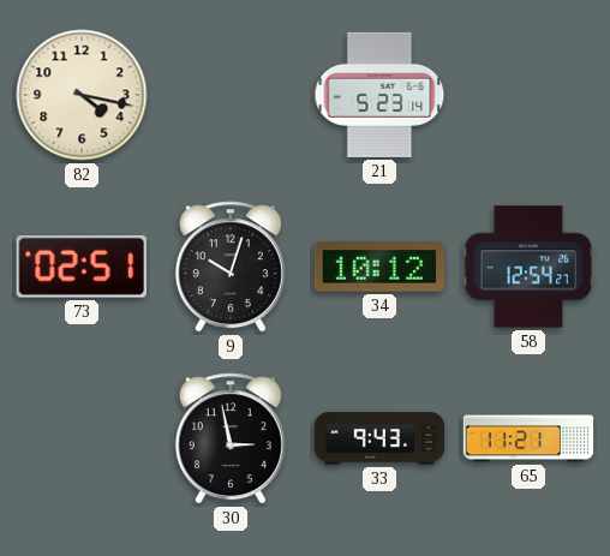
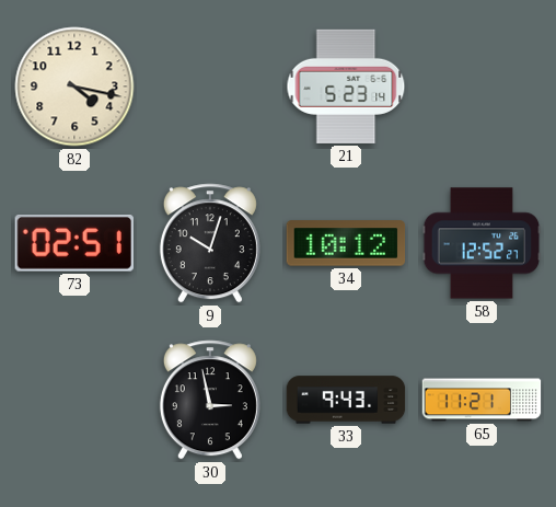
58: 12:54 -> 12:52
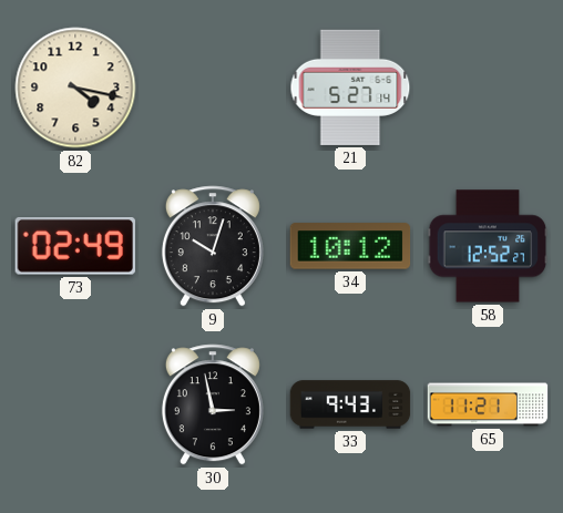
21: 5:23 -> 5:27
73: 02:51 -> 02:49
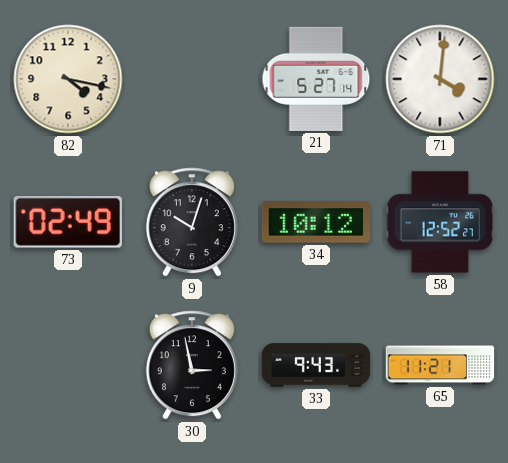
71: none -> 4:01
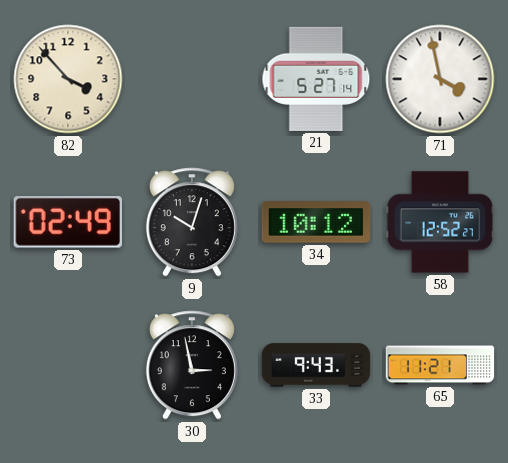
82: 4:17 -> 3:53
71: 4:01 -> 3:58
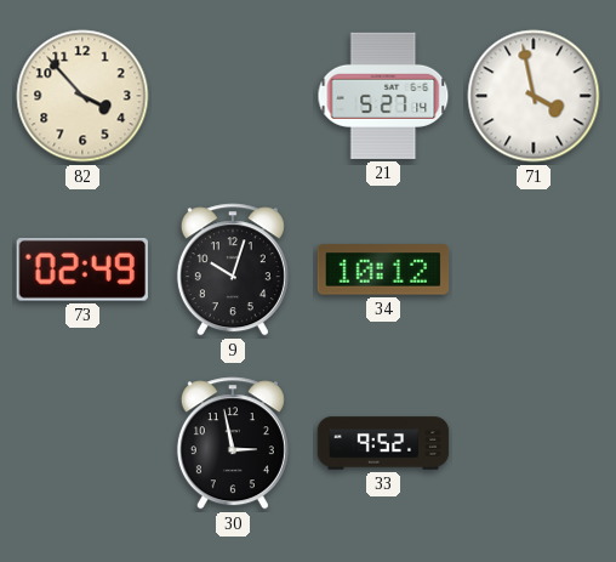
58: 12:52 -> none
33: 9:43 -> 9:52
65: 11:21 -> none
